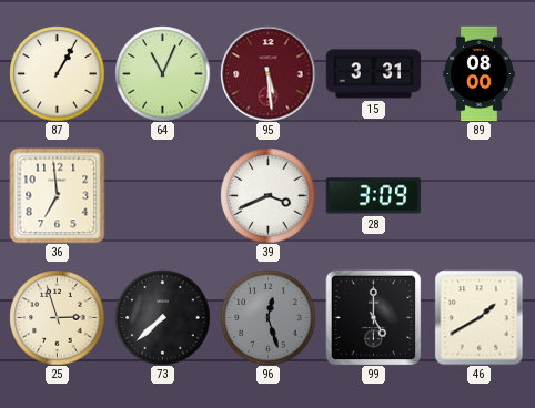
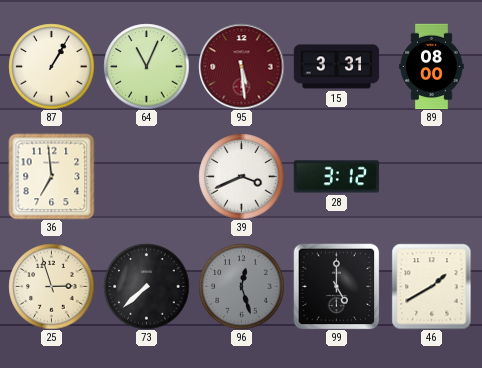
28: 3:09 -> 3:12
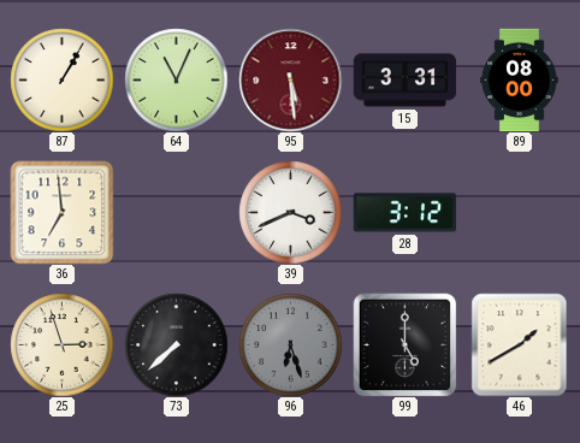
96: 12:27 -> 6:27
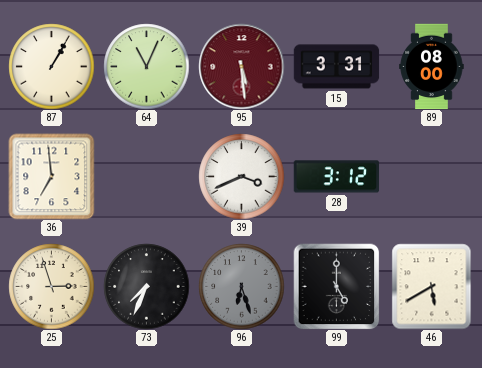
73: 7:38 -> 7:34
46: 1:40 -> 5:40
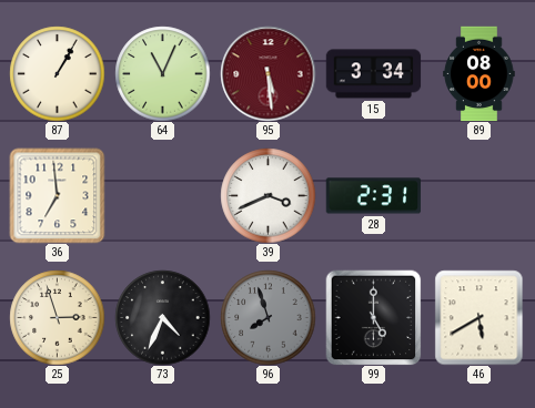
15: 3:31 -> 3:34
28: 3:12 -> 2:31
73: 7:34 -> 4:34
96: 6:27 -> 7:57
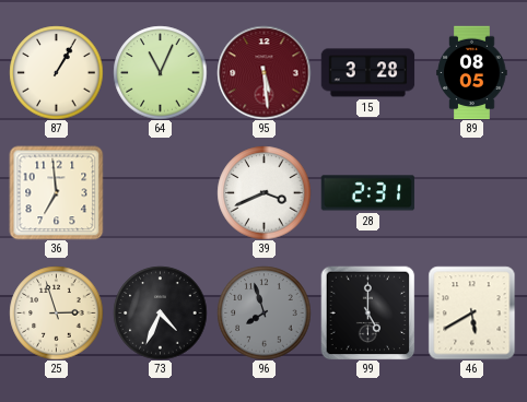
15: 3:34 -> 3:28
89: 08:00 -> 08:05
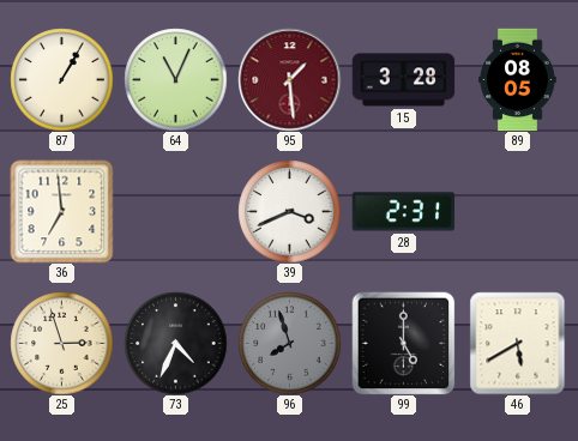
95: 5:29 -> 1:29
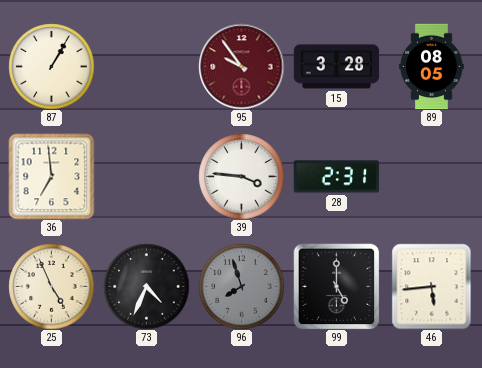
64: 11:04 -> none
95: 1:29 -> 9:54
39: 3:41 -> 3:46
25: 2:57 -> 4:56
46: 5:40 -> 5:44
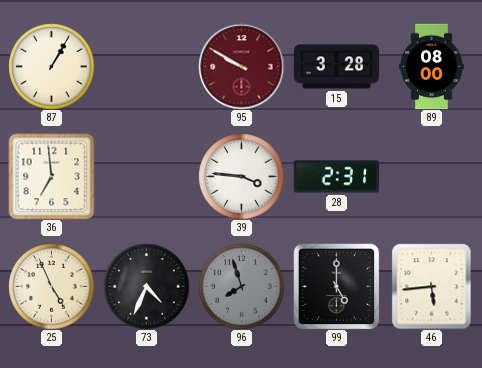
95: 9:54 -> 9:50
89: 08:05 -> 08:00
